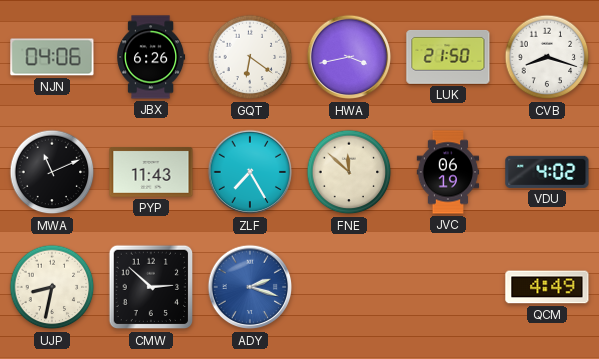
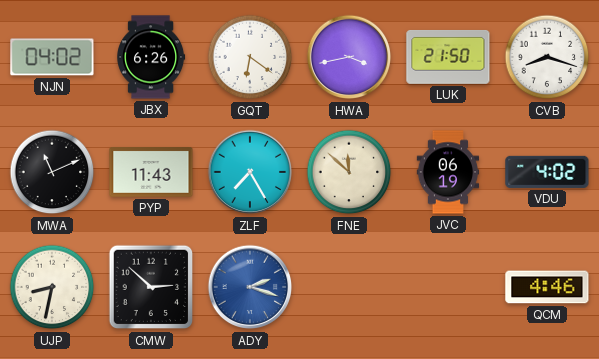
NJN: 04:06 -> 04:02
QCM: 4:49 -> 4:46
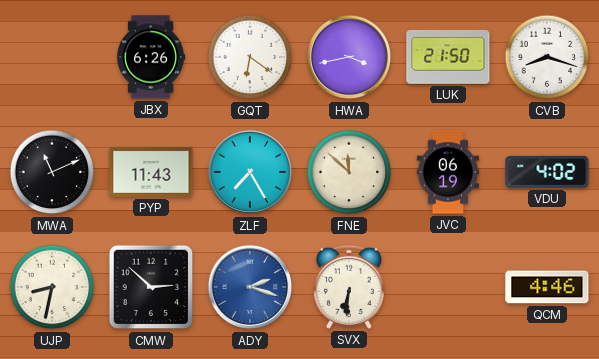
NJN: 04:02 -> none
SVX: none -> 6:31
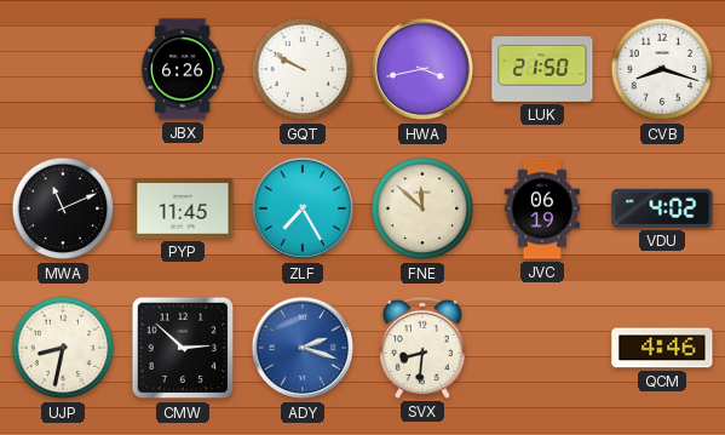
GQT: 6:21 -> 9:50
PYP: 11:43 -> 11:45
SVX: 6:31 -> 8:31
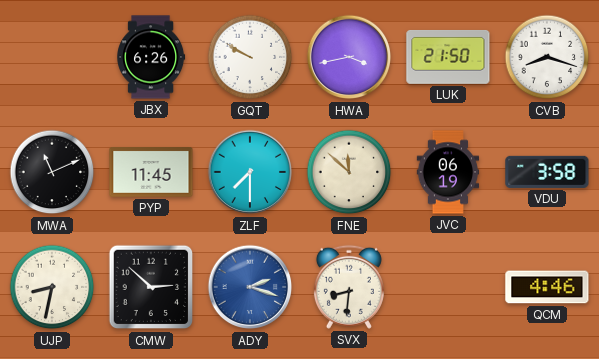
ZLF: 7:25 -> 7:30
VDU: 4:02 -> 3:58
